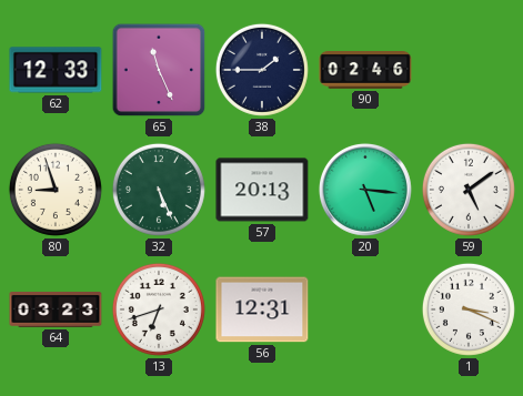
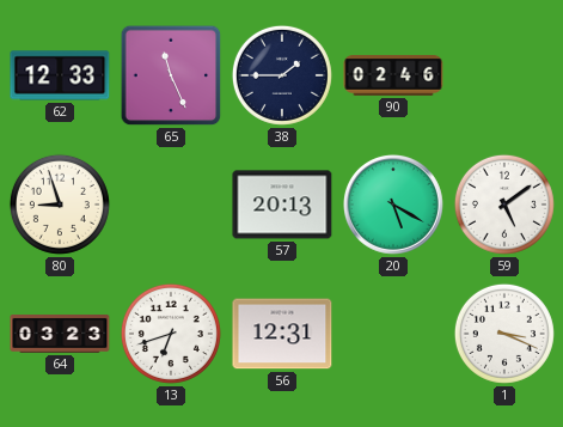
32: 5:26 -> none
20: 5:16 -> 5:20
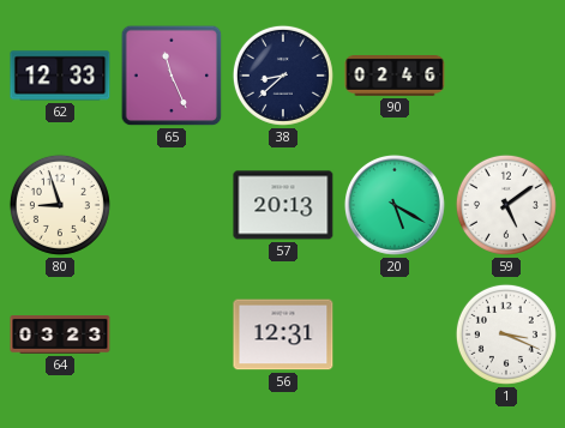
38: 1:45 -> 8:38
13: 6:42 -> none
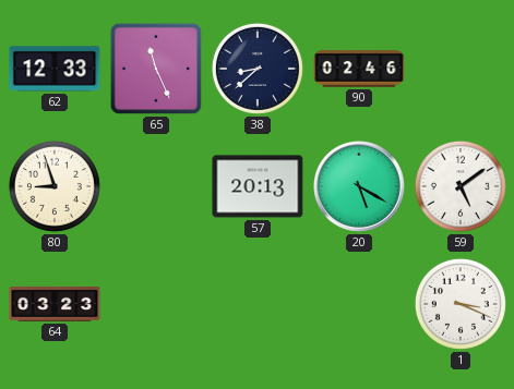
56: 12:31 -> none
